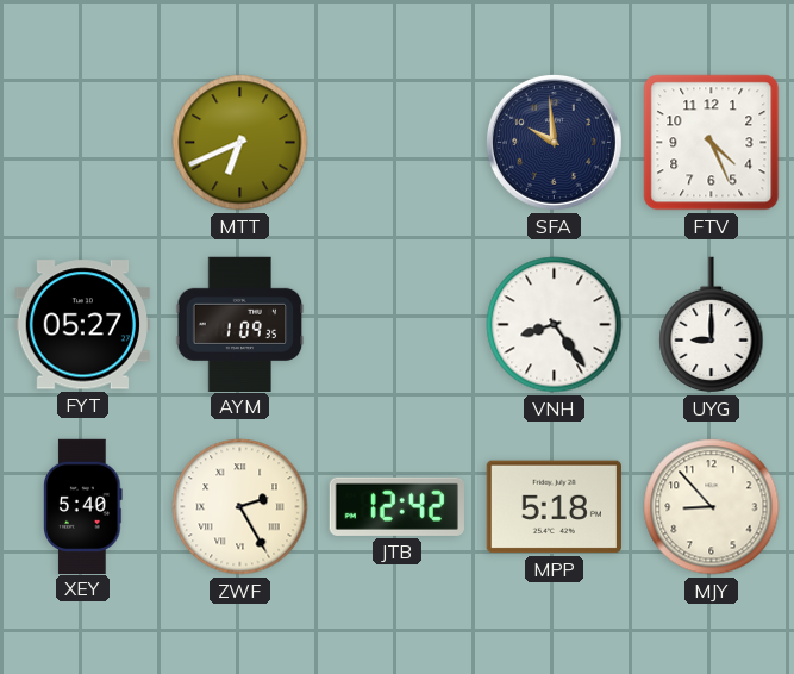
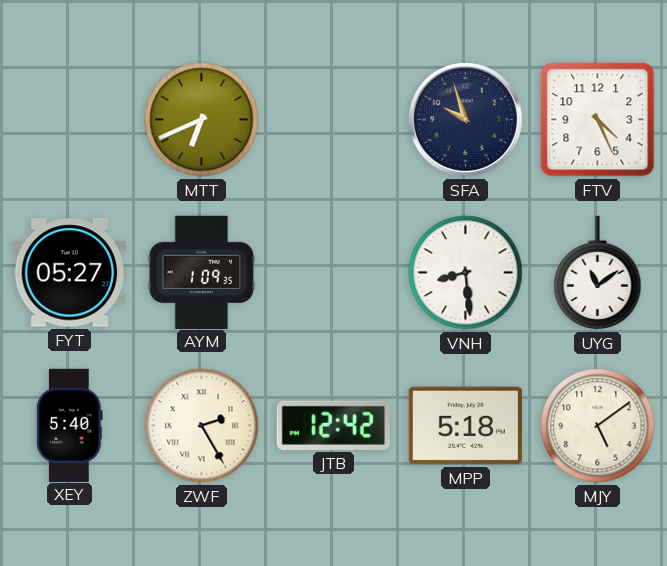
SFA: 9:59 -> 9:57
VNH: 8:24 -> 8:29
UYG: 9:00 -> 11:09
MJY: 8:53 -> 5:09
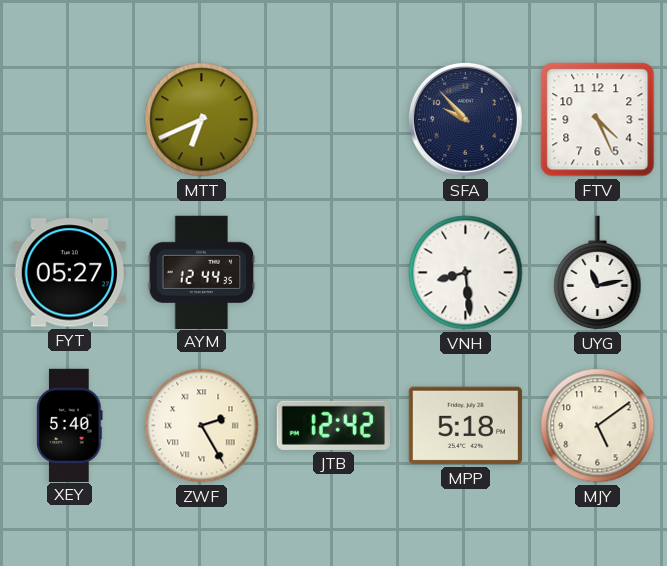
SFA: 9:57 -> 9:53
AYM: 1:09 -> 12:44
UYG: 11:09 -> 11:13
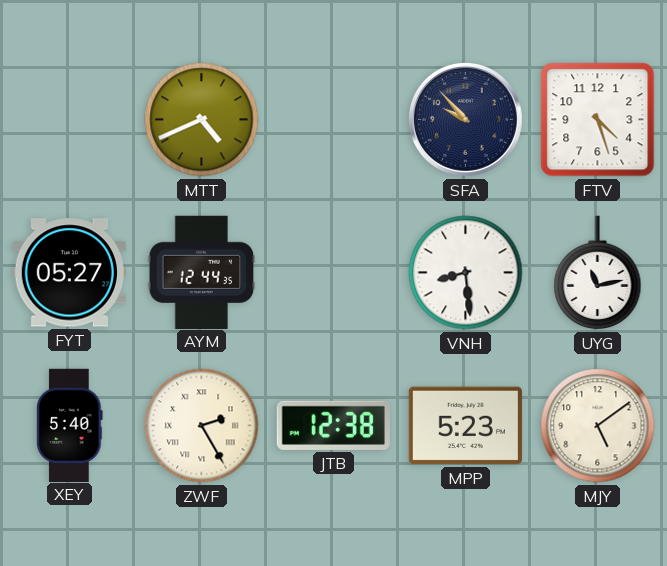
MTT: 6:41 -> 4:41
FTV: 4:26 -> 4:27
JTB: 12:42 -> 12:38
MPP: 5:18 -> 5:23
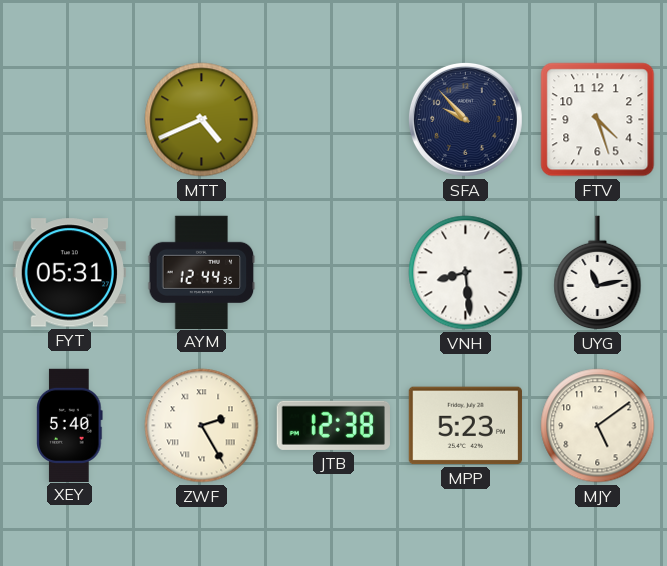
FYT: 05:27 -> 05:31
